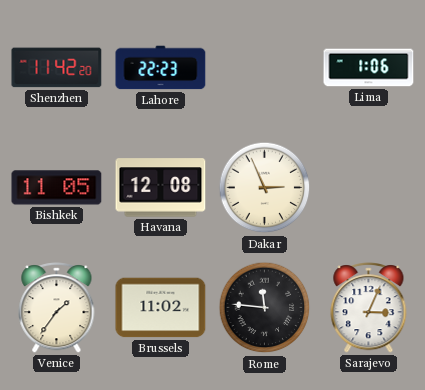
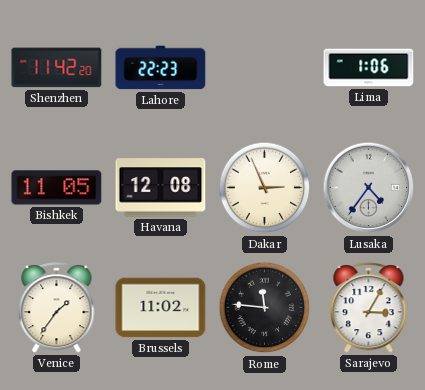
Lusaka: none -> 4:36
Sarajevo: 3:04 -> 3:05
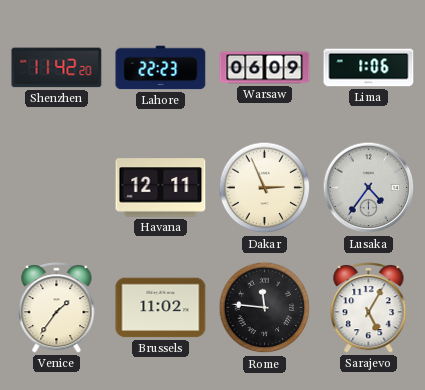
Warsaw: none -> 06:09
Bishkek: 11:05 -> none
Havana: 12:08 -> 12:11
Sarajevo: 3:05 -> 5:05
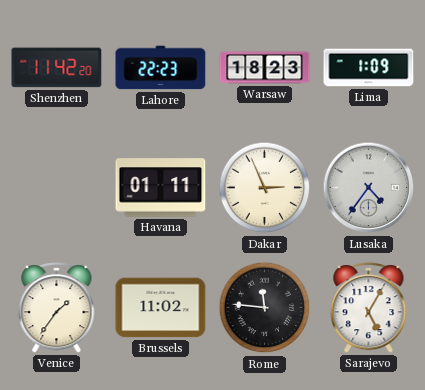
Warsaw: 06:09 -> 18:23
Lima: 1:06 -> 1:09
Havana: 12:11 -> 01:11
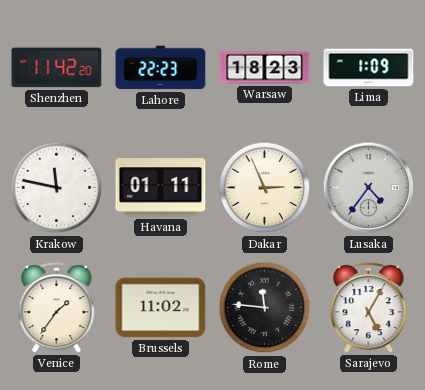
Krakow: none -> 11:47
